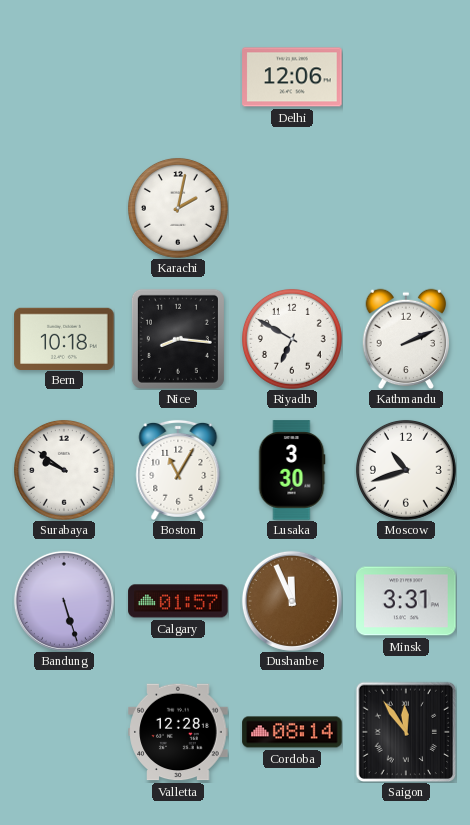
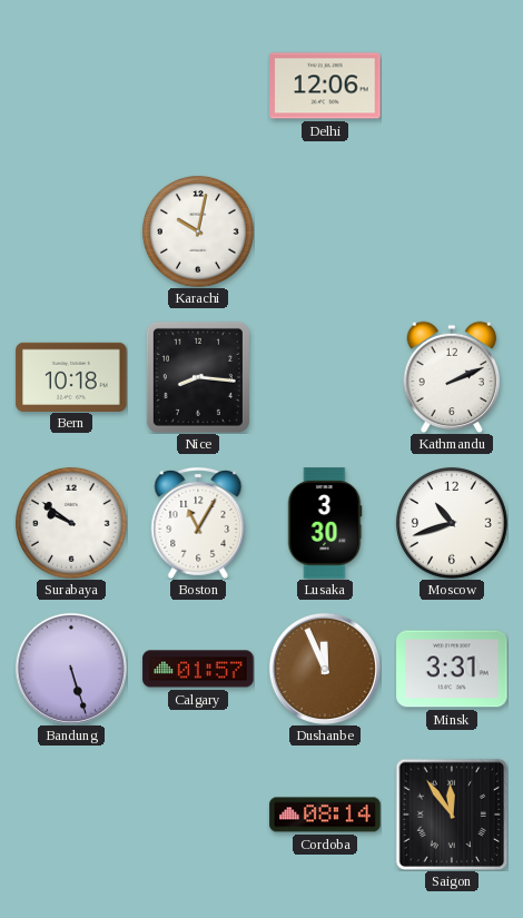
Karachi: 2:02 -> 10:02
Riyadh: 6:50 -> none
Valletta: 12:28 -> none
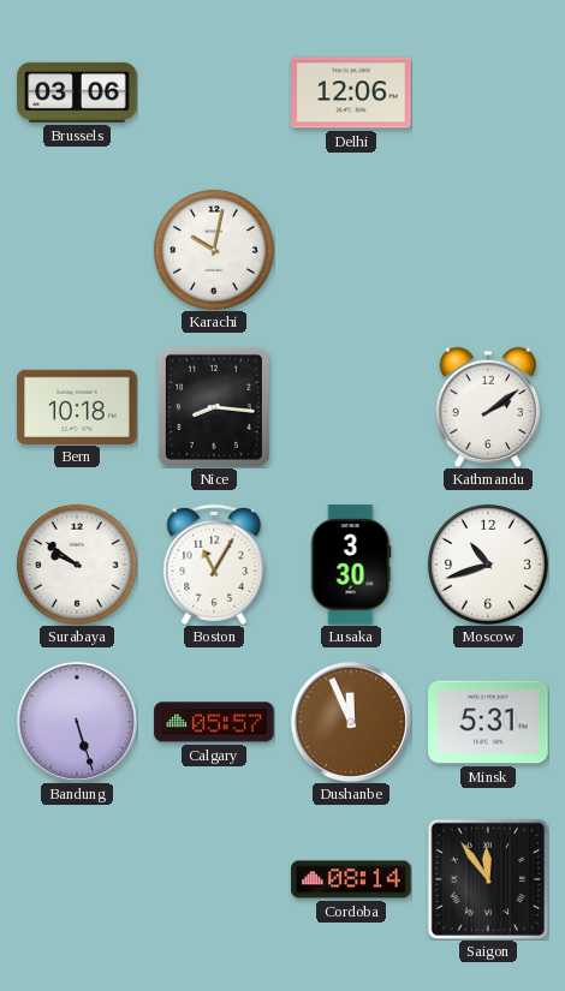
Brussels: none -> 03:06
Kathmandu: 2:11 -> 2:09
Calgary: 01:57 -> 05:57
Minsk: 3:31 -> 5:31
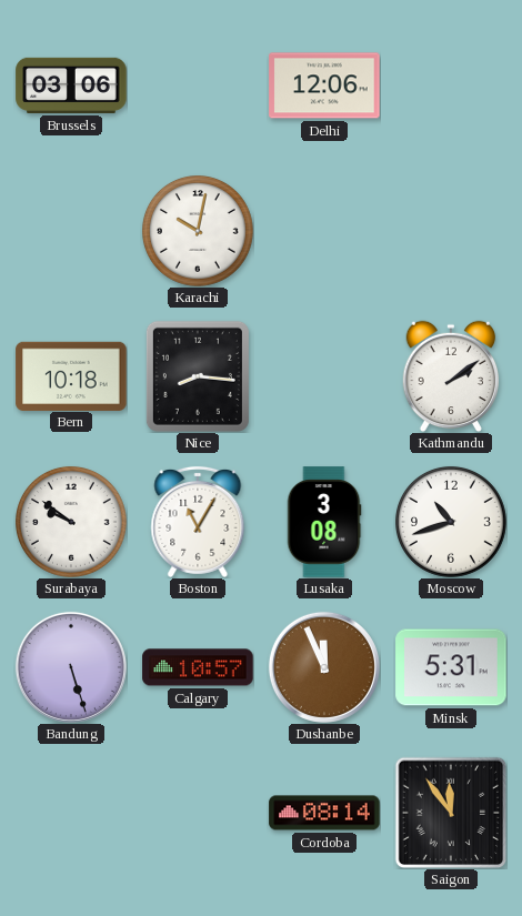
Lusaka: 3:30 -> 3:08
Calgary: 05:57 -> 10:57
